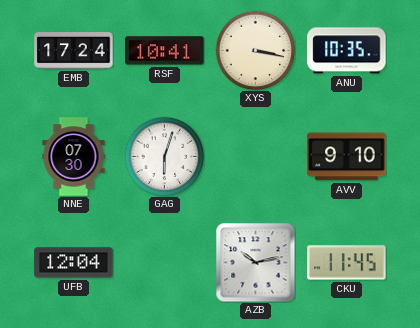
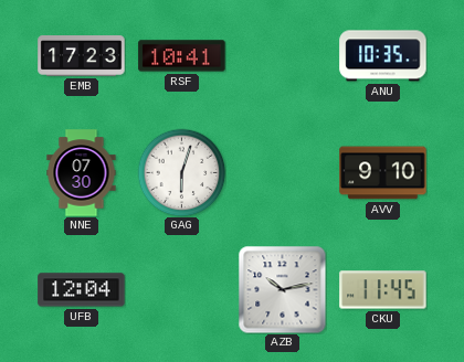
EMB: 17:24 -> 17:23
XYS: 3:17 -> none
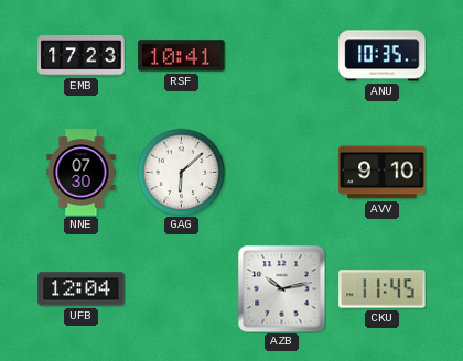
GAG: 6:03 -> 6:08
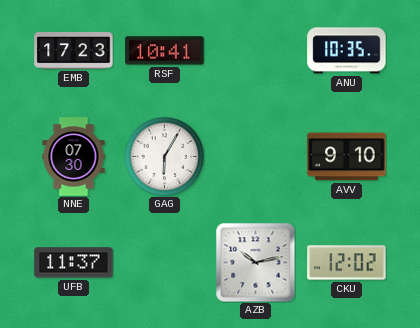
GAG: 6:08 -> 6:05
UFB: 12:04 -> 11:37
CKU: 11:45 -> 12:02
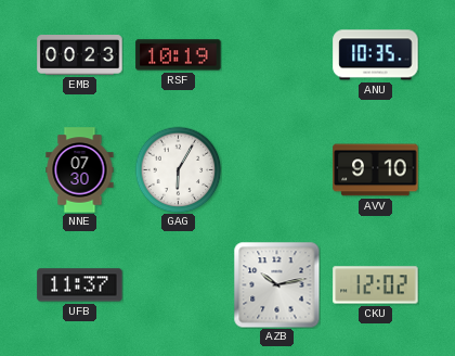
EMB: 17:23 -> 00:23
RSF: 10:41 -> 10:19
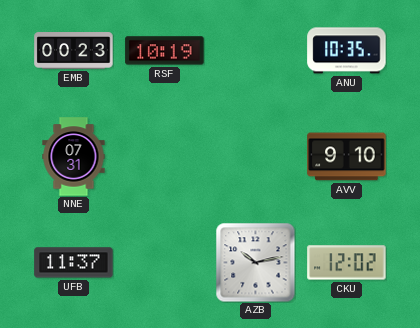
NNE: 07:30 -> 07:31
GAG: 6:05 -> none
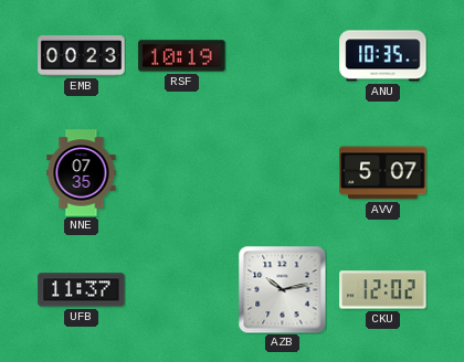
NNE: 07:31 -> 07:35
AVV: 9:10 -> 5:07
